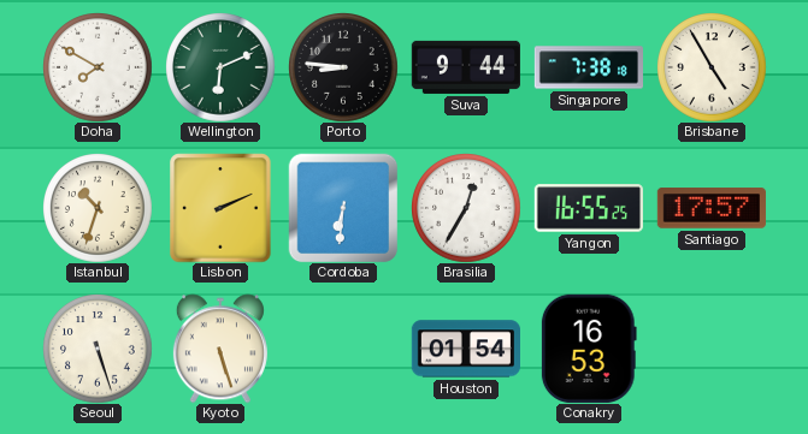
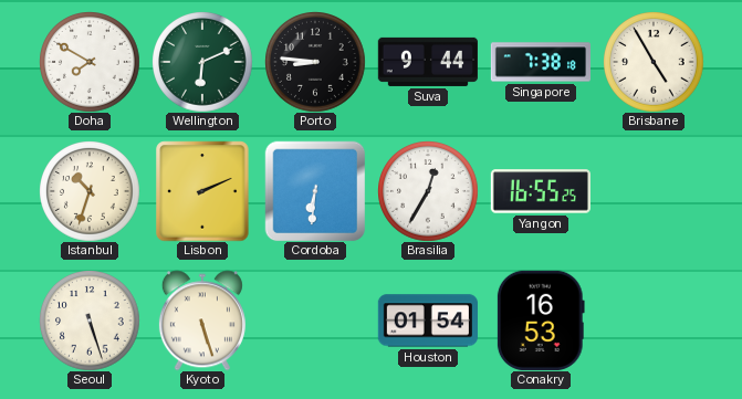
Santiago: 17:57 -> none
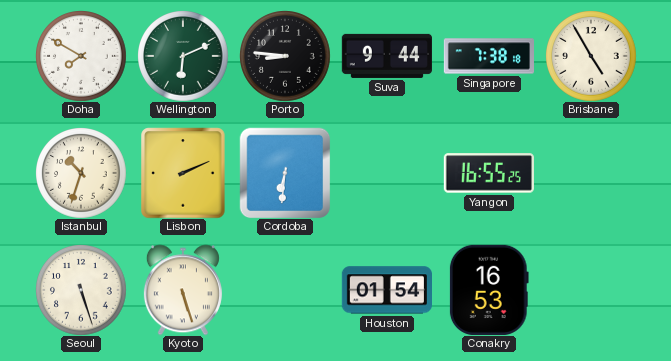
Brasilia: 12:35 -> none
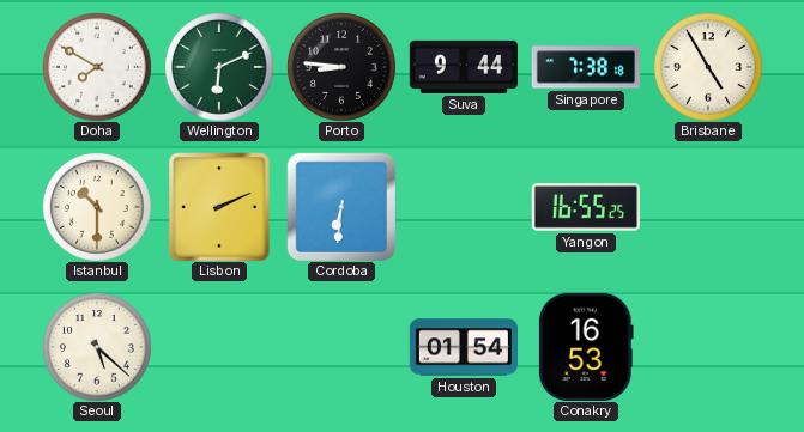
Istanbul: 10:33 -> 10:30
Seoul: 5:27 -> 5:22
Kyoto: 5:27 -> none
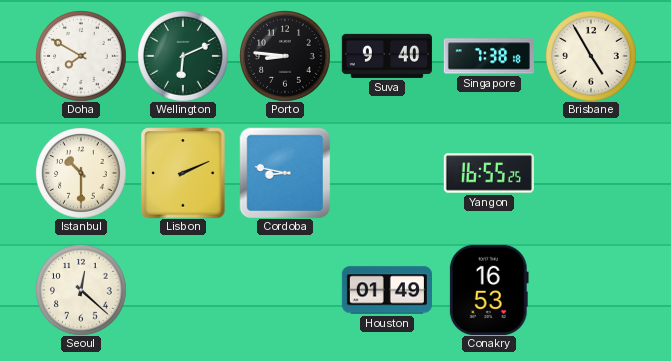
Suva: 9:44 -> 9:40
Cordoba: 6:31 -> 8:47
Seoul: 5:22 -> 12:22
Houston: 01:54 -> 01:49
